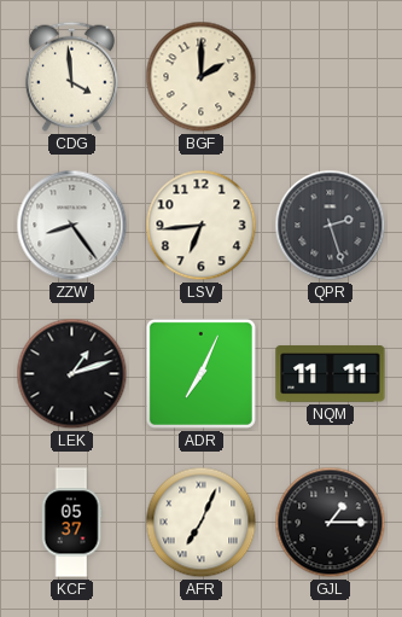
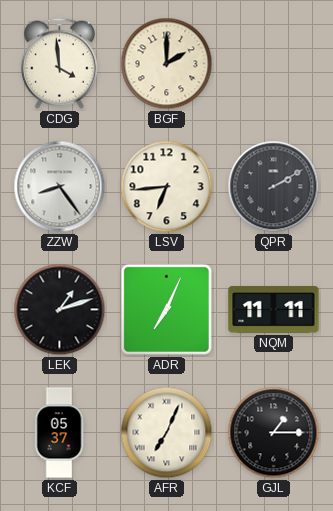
QPR: 2:27 -> 2:10
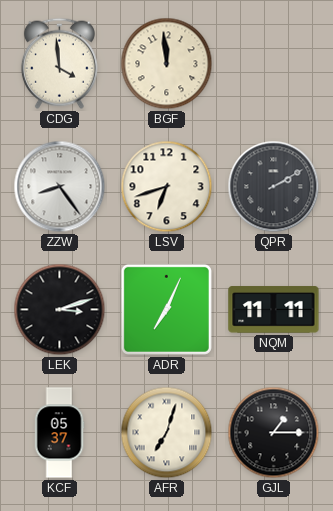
BGF: 2:00 -> 11:59
LSV: 6:44 -> 6:42
LEK: 1:12 -> 3:12
AFR: 7:04 -> 7:03
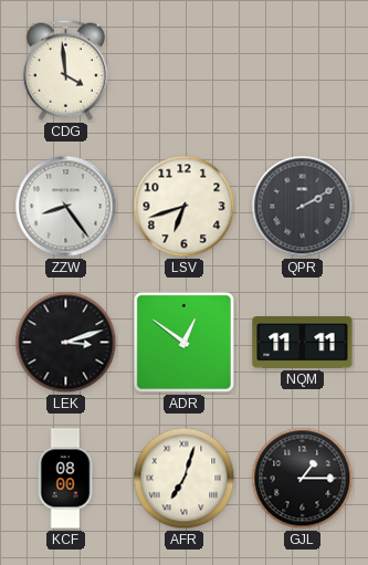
BGF: 11:59 -> none
ADR: 7:04 -> 12:51
KCF: 05:37 -> 08:00
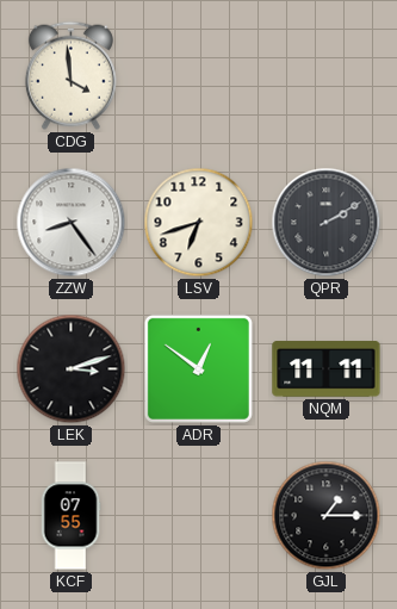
KCF: 08:00 -> 07:55
AFR: 7:03 -> none
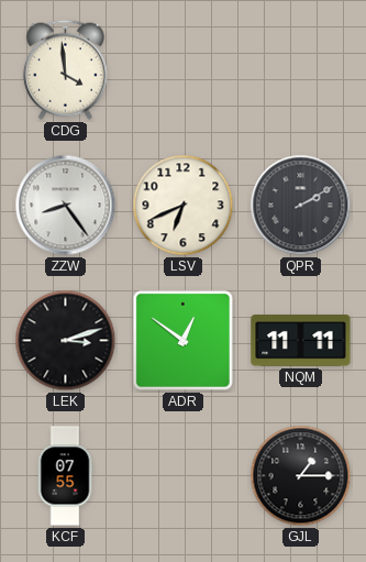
LSV: 6:42 -> 6:41
